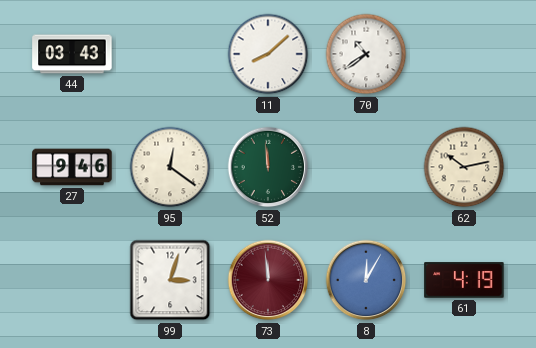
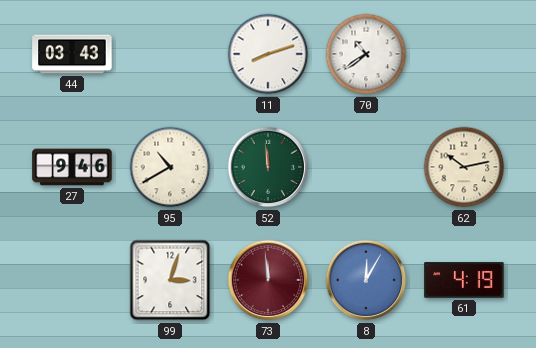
11: 8:08 -> 8:12
95: 12:21 -> 10:40
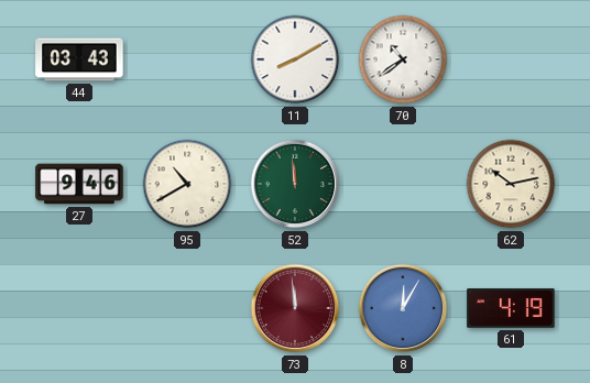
11: 8:12 -> 8:10
99: 3:03 -> none
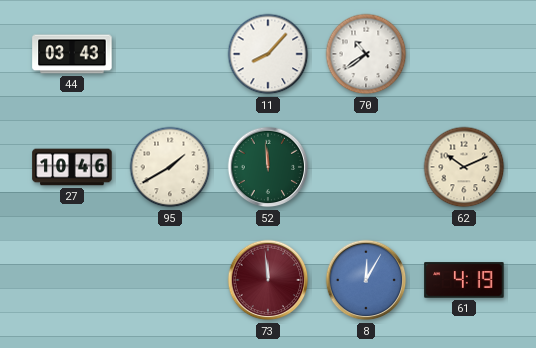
11: 8:10 -> 8:07
27: 9:46 -> 10:46
95: 10:40 -> 1:40
62: 10:13 -> 10:11
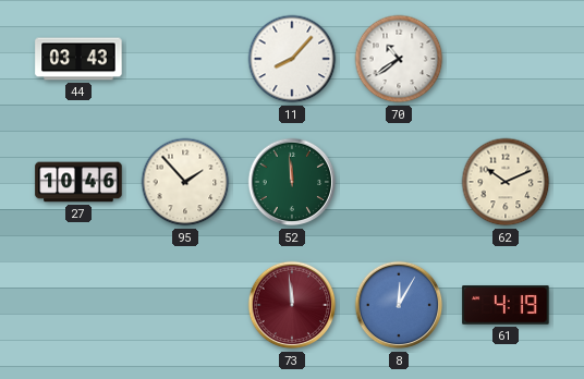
95: 1:40 -> 1:53
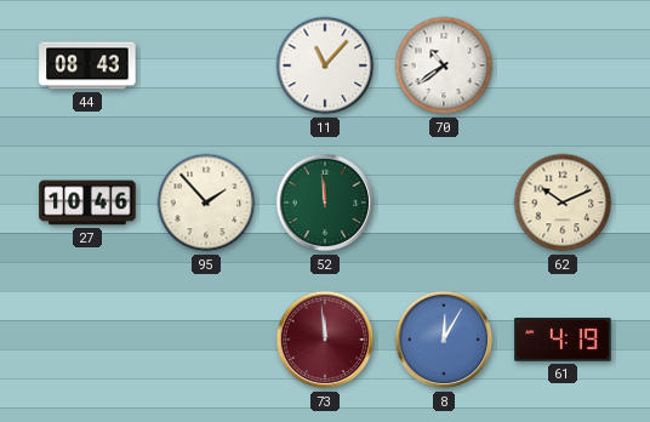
44: 03:43 -> 08:43
11: 8:07 -> 11:07
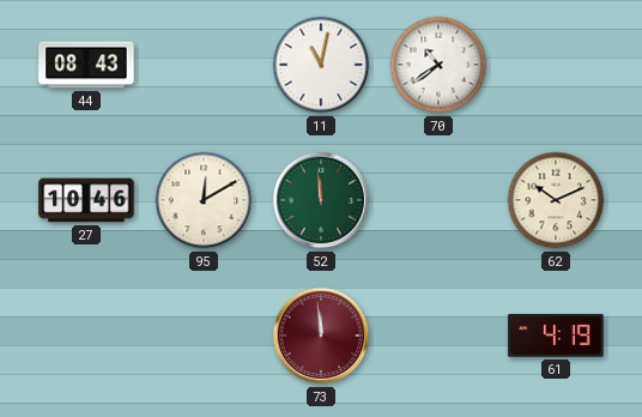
11: 11:07 -> 11:02
95: 1:53 -> 12:10
8: 12:05 -> none
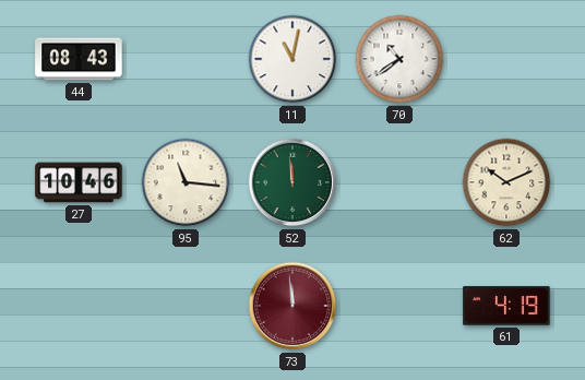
95: 12:10 -> 11:16
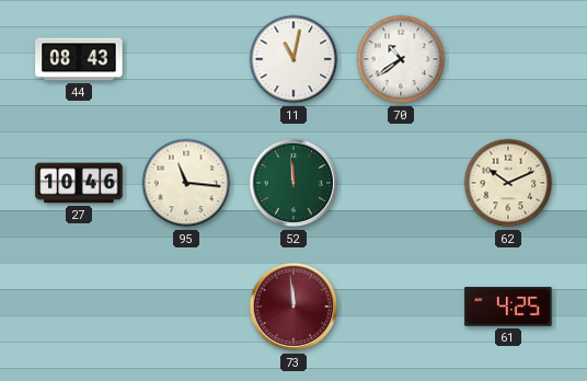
61: 4:19 -> 4:25
